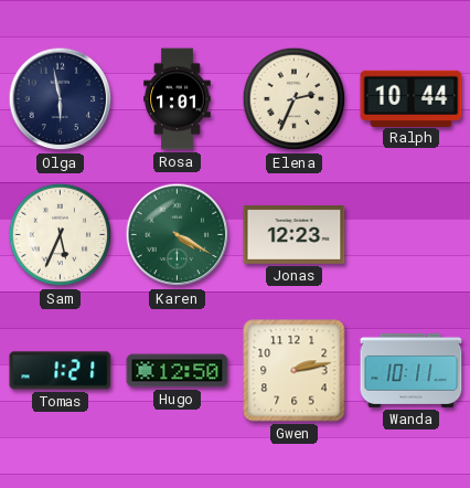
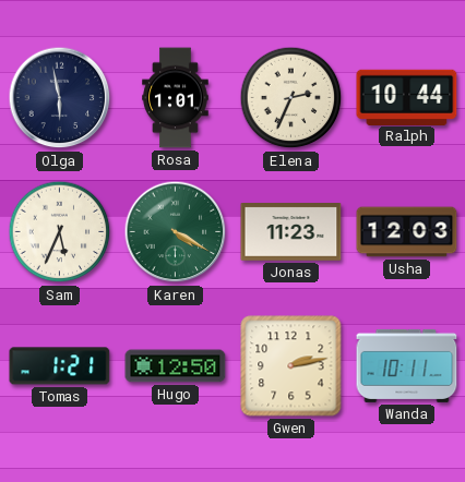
Jonas: 12:23 -> 11:23
Usha: none -> 12:03
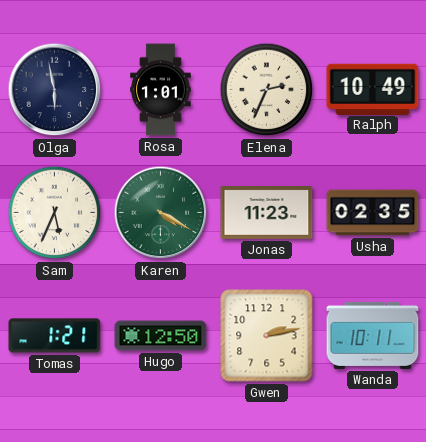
Ralph: 10:44 -> 10:49
Usha: 12:03 -> 02:35
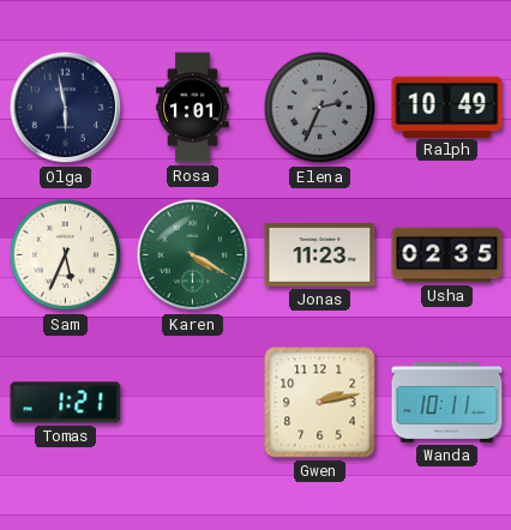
Elena dial: cream -> grey
Hugo: 12:50 -> none
